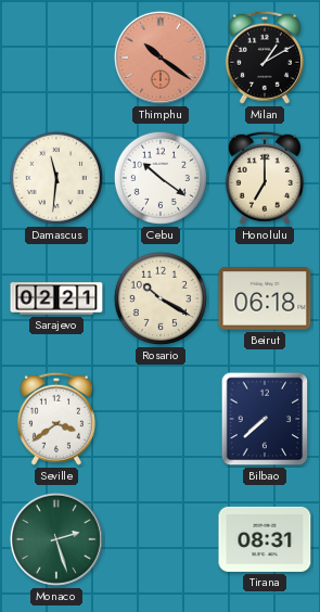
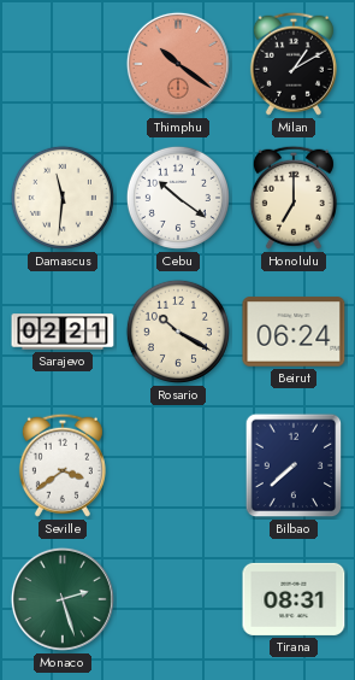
Beirut: 06:18 -> 06:24
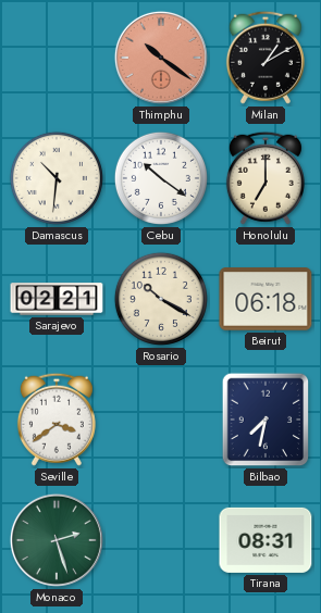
Damascus: 11:31 -> 10:31
Beirut: 06:24 -> 06:18
Bilbao: 7:38 -> 7:32
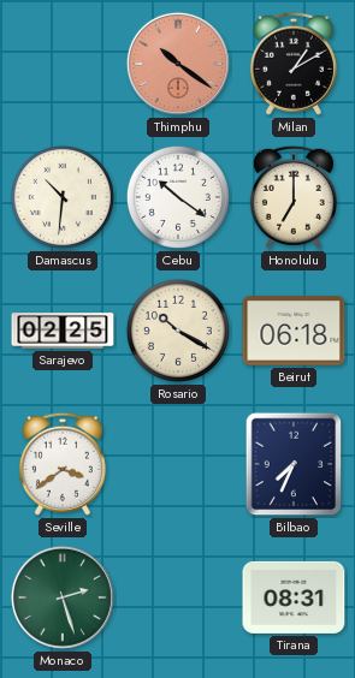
Sarajevo: 02:21 -> 02:25
Bilbao: 7:32 -> 7:34
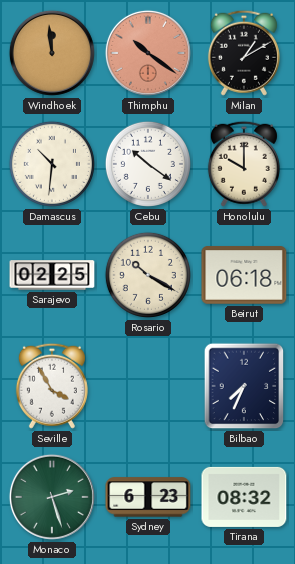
Windhoek: none -> 11:59
Honolulu: 7:00 -> 10:00
Seville: 3:39 -> 3:55
Sydney: none -> 6:23
Tirana: 08:31 -> 08:32
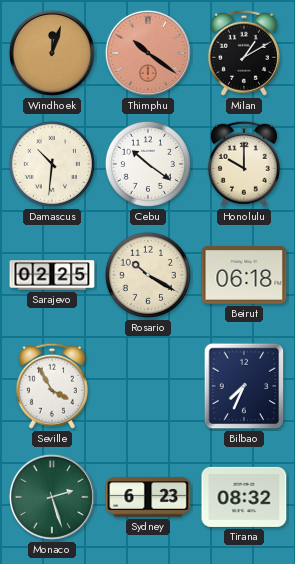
Windhoek: 11:59 -> 12:03
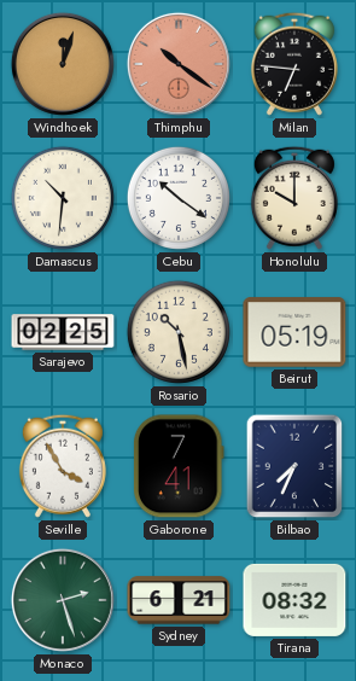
Milan: 1:10 -> 6:46
Rosario: 10:20 -> 10:28
Beirut: 06:18 -> 05:19
Gaborone: none -> 7:41
Sydney: 6:23 -> 6:21
